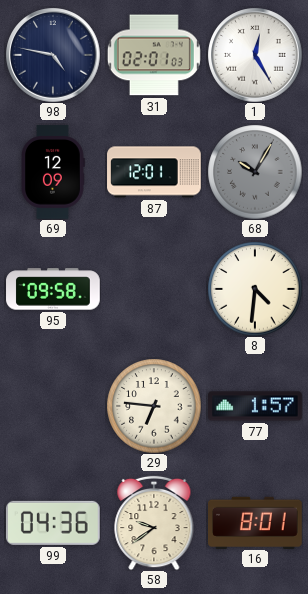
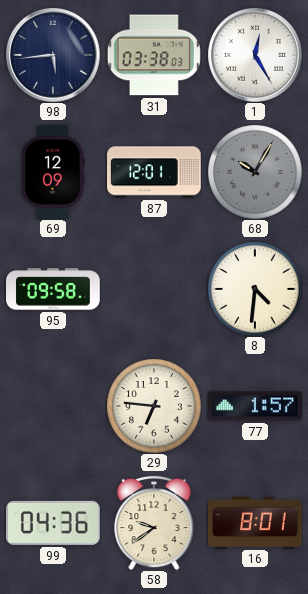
98: 4:47 -> 5:44
31: 02:01 -> 03:38
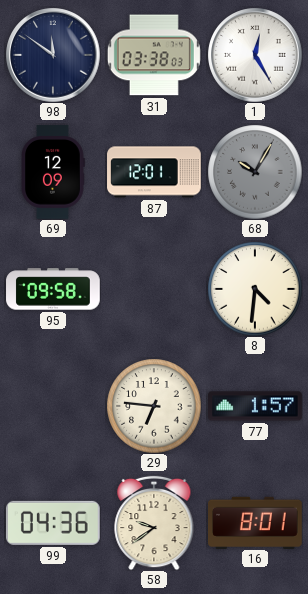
98: 5:44 -> 11:51
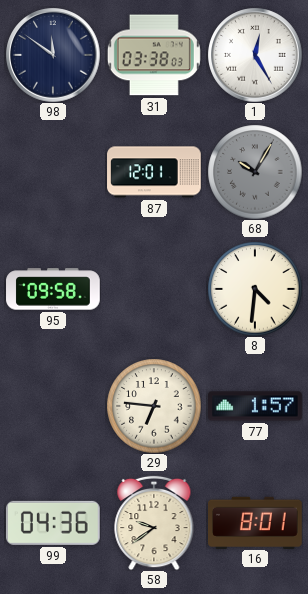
69: 12:09 -> none
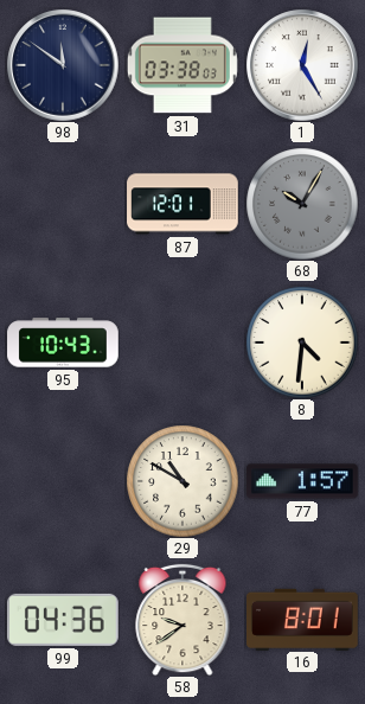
95: 09:58 -> 10:43
29: 6:46 -> 10:50
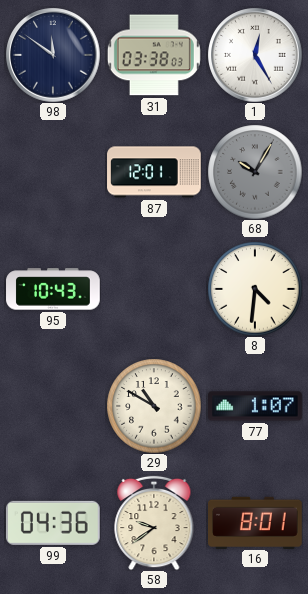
77: 1:57 -> 1:07
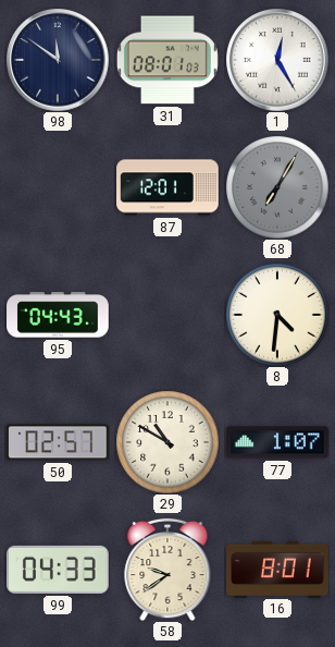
31: 03:38 -> 08:01
68: 10:05 -> 7:05
95: 10:43 -> 04:43
50: none -> 02:57
99: 04:36 -> 04:33
